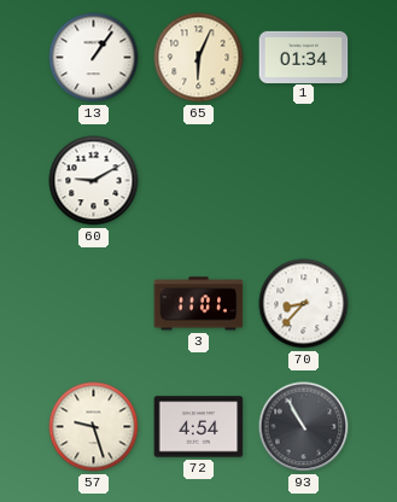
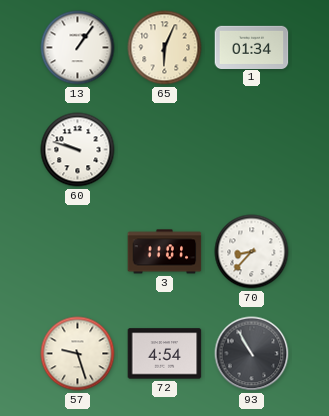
60: 9:10 -> 9:48
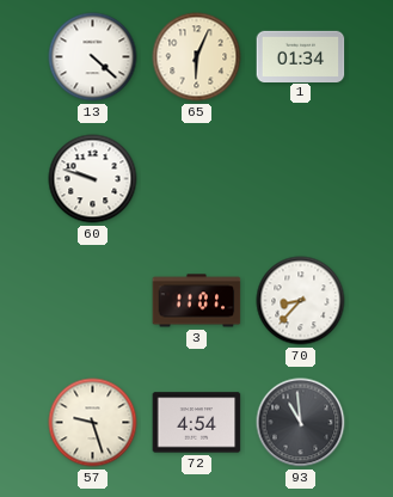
13: 1:06 -> 4:22
93: 10:55 -> 10:59
